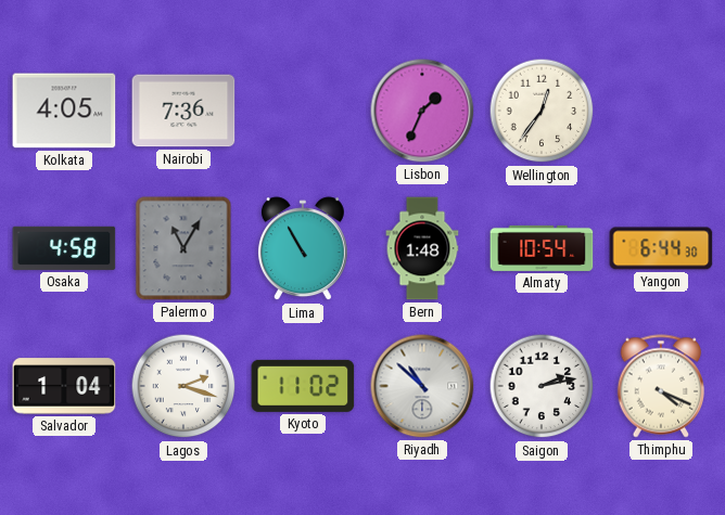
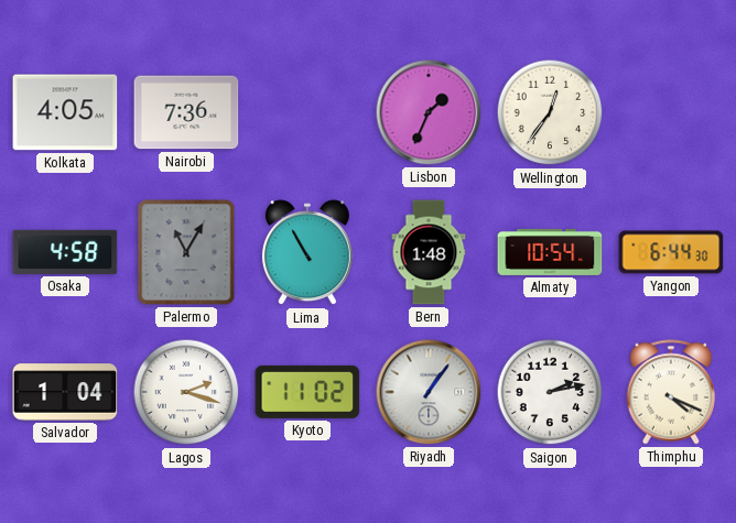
Riyadh: 10:52 -> 1:06
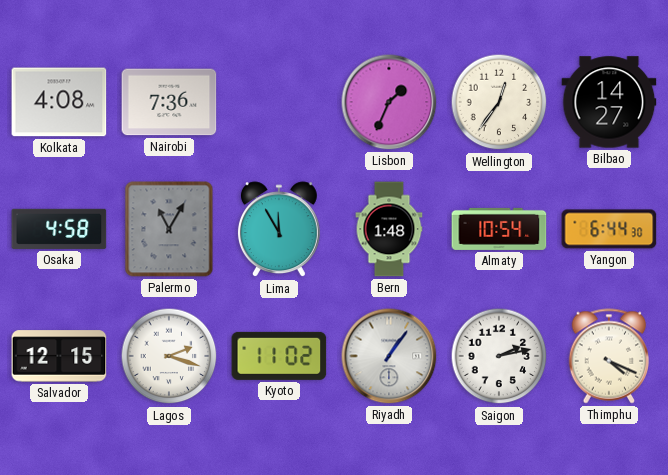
Kolkata: 4:05 -> 4:08
Bilbao: none -> 14:27
Lima: 10:55 -> 11:55
Salvador: 1:04 -> 12:15
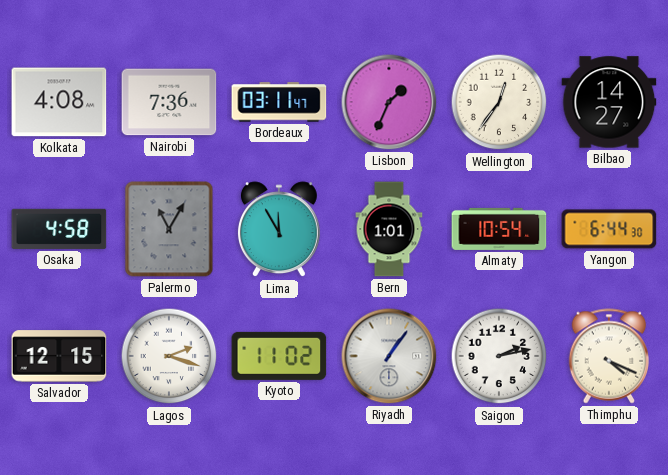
Bordeaux: none -> 03:11
Bern: 1:48 -> 1:01
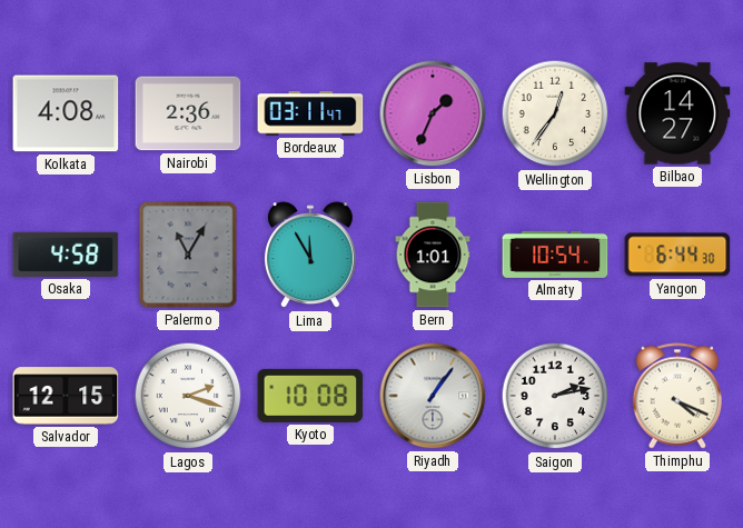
Nairobi: 7:36 -> 2:36
Kyoto: 11:02 -> 10:08
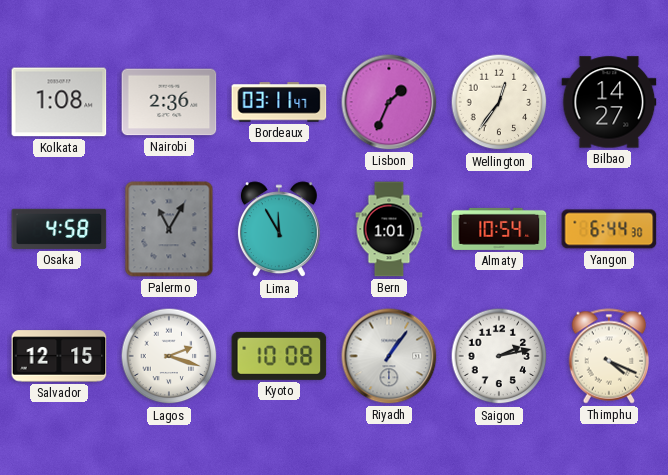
Kolkata: 4:08 -> 1:08
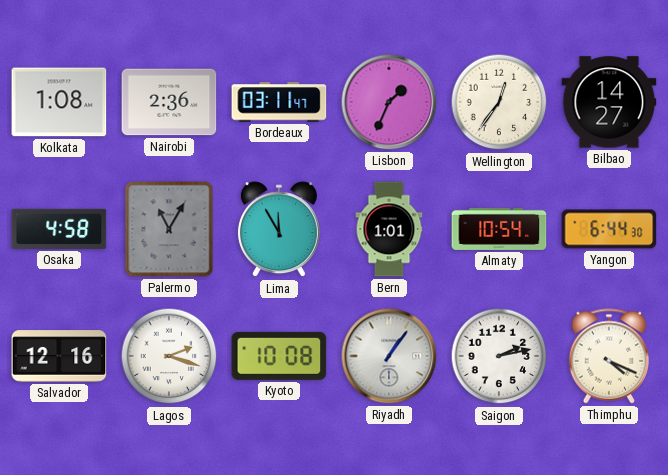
Salvador: 12:15 -> 12:16
